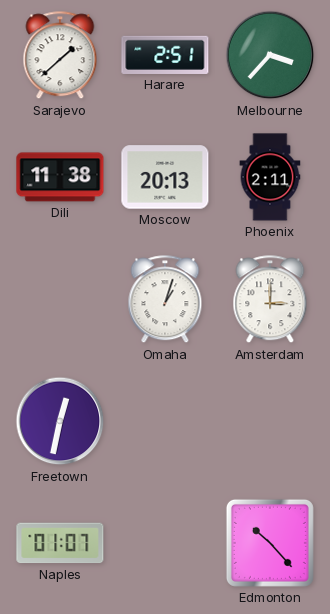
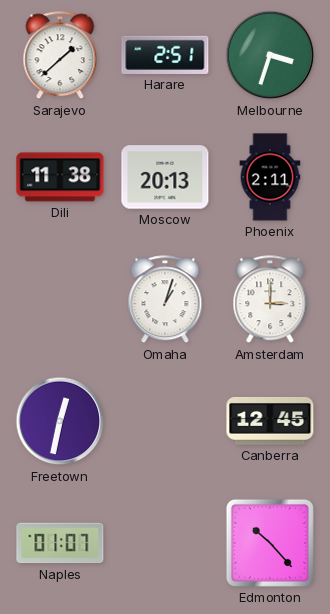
Melbourne: 3:37 -> 3:33
Canberra: none -> 12:45
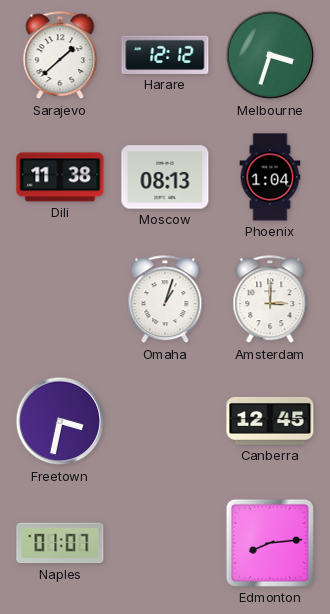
Harare: 2:51 -> 12:12
Moscow: 20:13 -> 08:13
Phoenix: 2:11 -> 1:04
Freetown: 12:32 -> 3:32
Edmonton: 10:23 -> 8:14
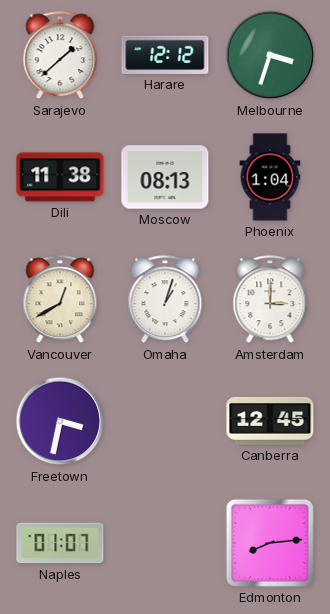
Vancouver: none -> 12:40
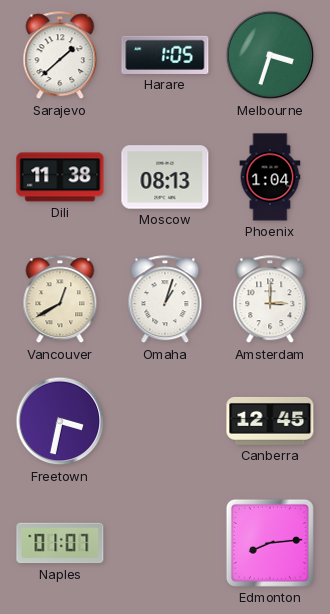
Harare: 12:12 -> 1:05
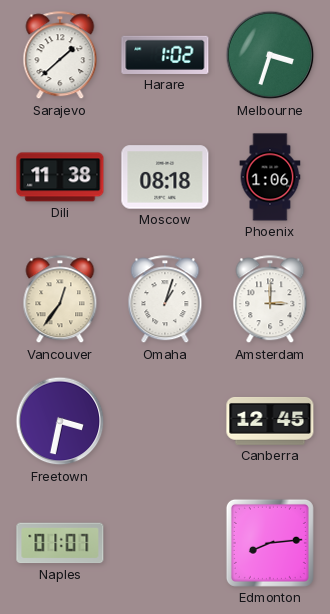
Harare: 1:05 -> 1:02
Moscow: 08:13 -> 08:18
Phoenix: 1:04 -> 1:06
Vancouver: 12:40 -> 12:36
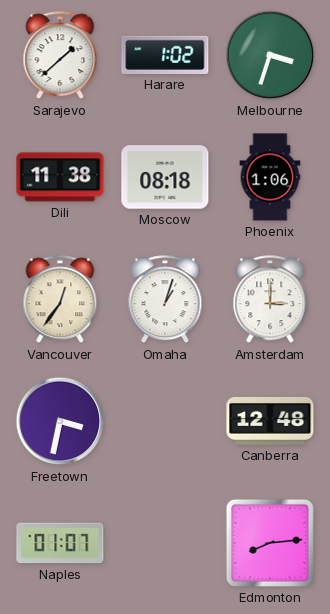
Canberra: 12:45 -> 12:48
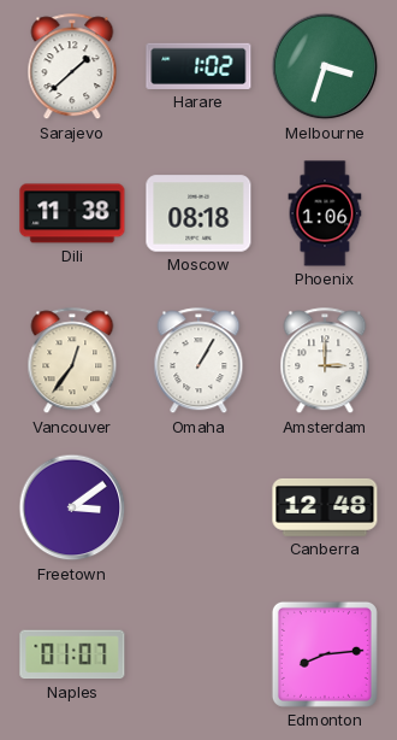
Omaha: 1:03 -> 1:05
Freetown: 3:32 -> 3:09
